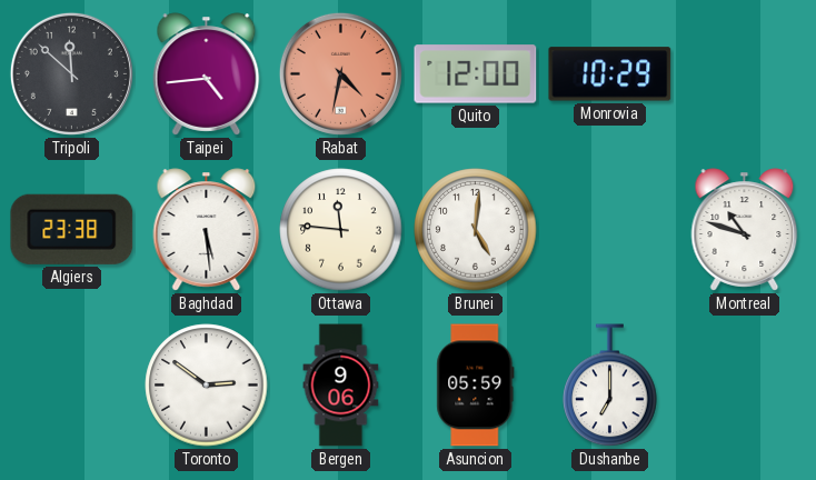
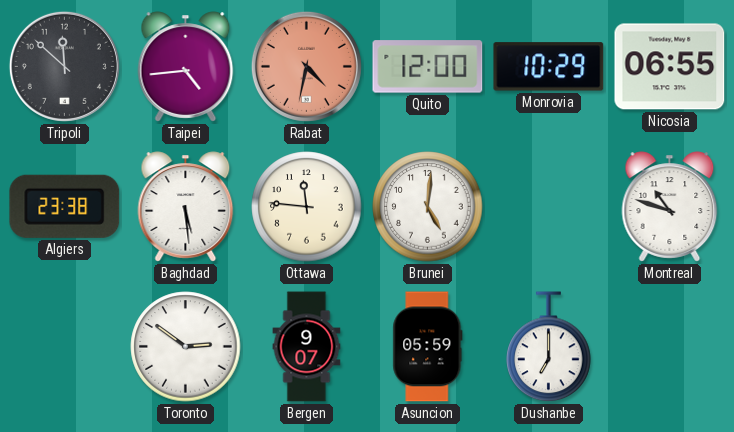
Nicosia: none -> 06:55
Bergen: 9:06 -> 9:07
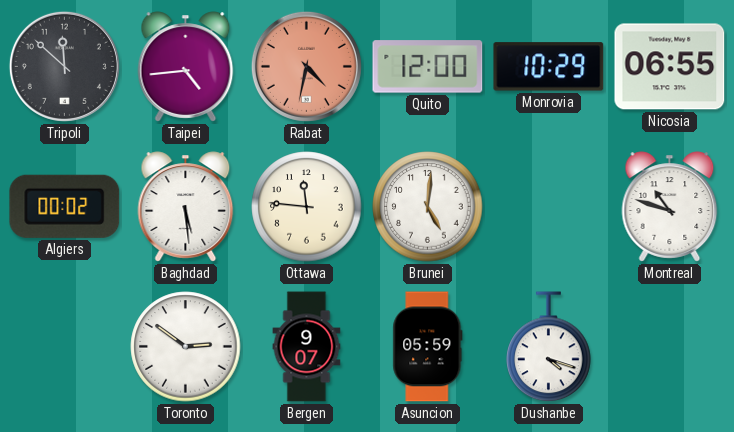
Algiers: 23:38 -> 00:02
Dushanbe: 7:00 -> 4:18
